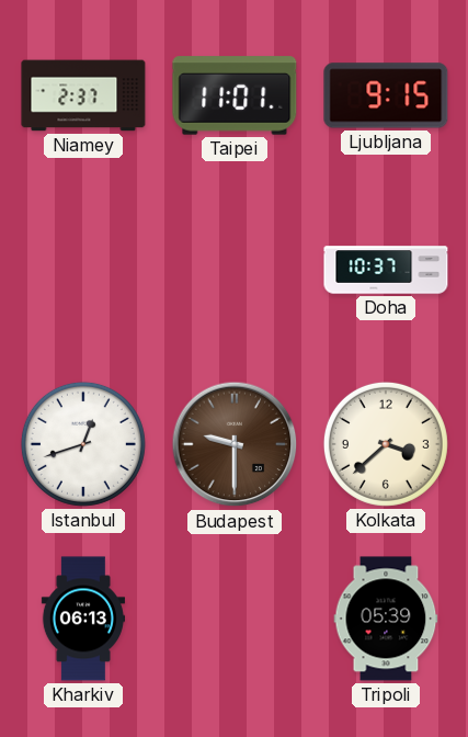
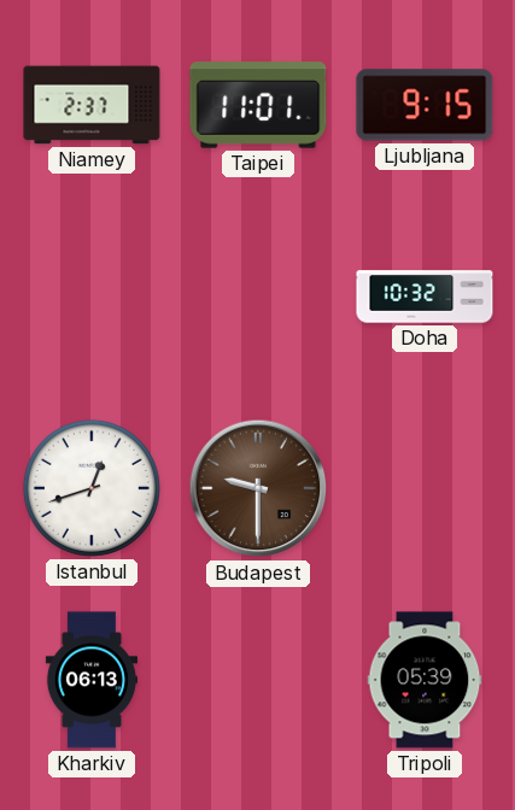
Doha: 10:37 -> 10:32
Kolkata: 3:38 -> none
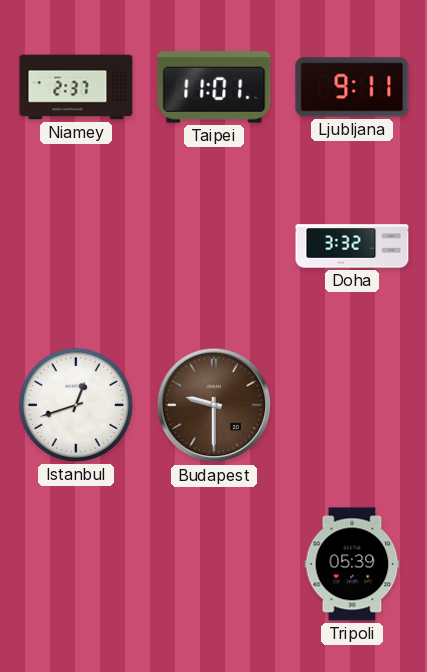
Ljubljana: 9:15 -> 9:11
Doha: 10:32 -> 3:32
Kharkiv: 06:13 -> none
